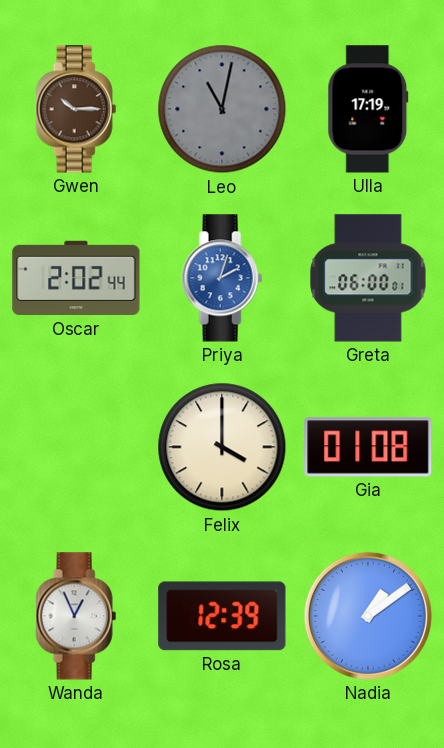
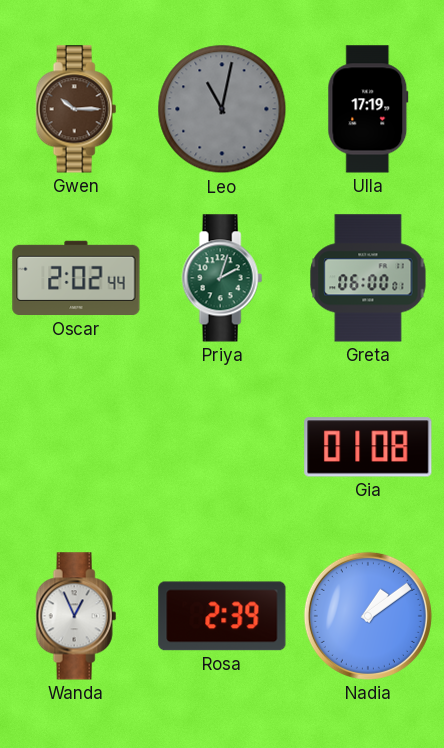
Priya dial: blue -> green
Felix: 4:00 -> none
Rosa: 12:39 -> 2:39
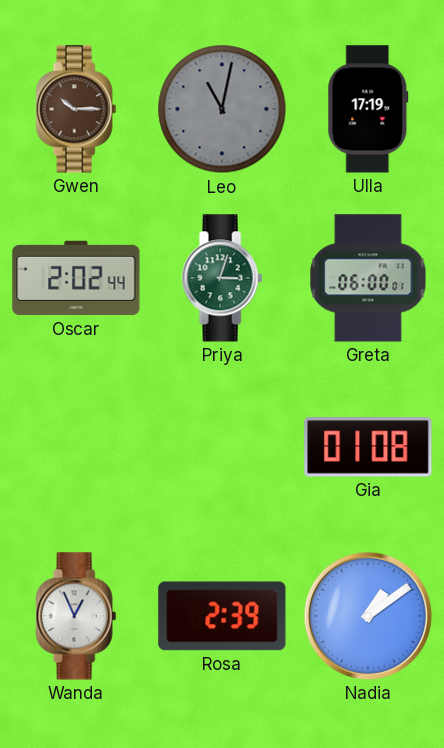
Priya: 2:03 -> 3:03
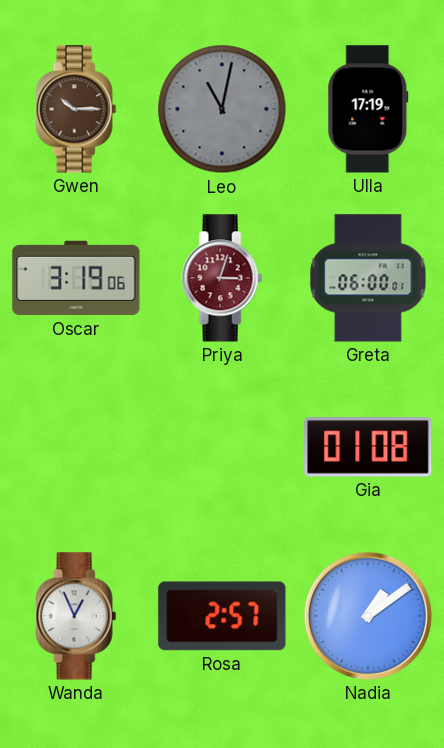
Oscar: 2:02 -> 3:19
Priya dial: green -> burgundy
Rosa: 2:39 -> 2:57
